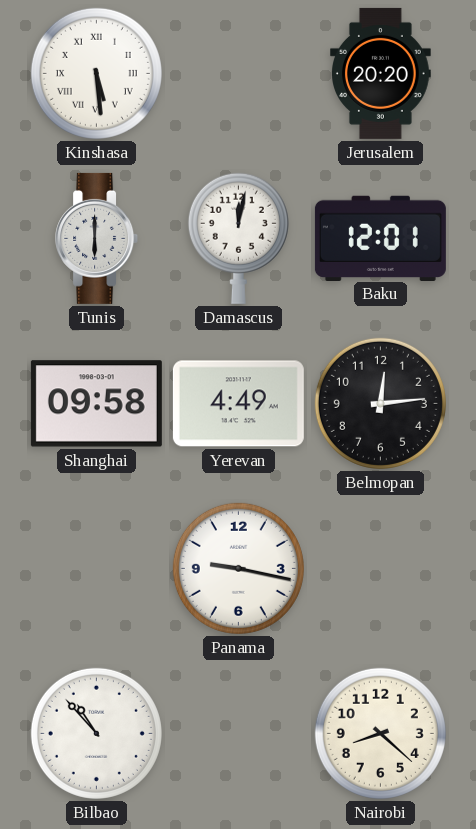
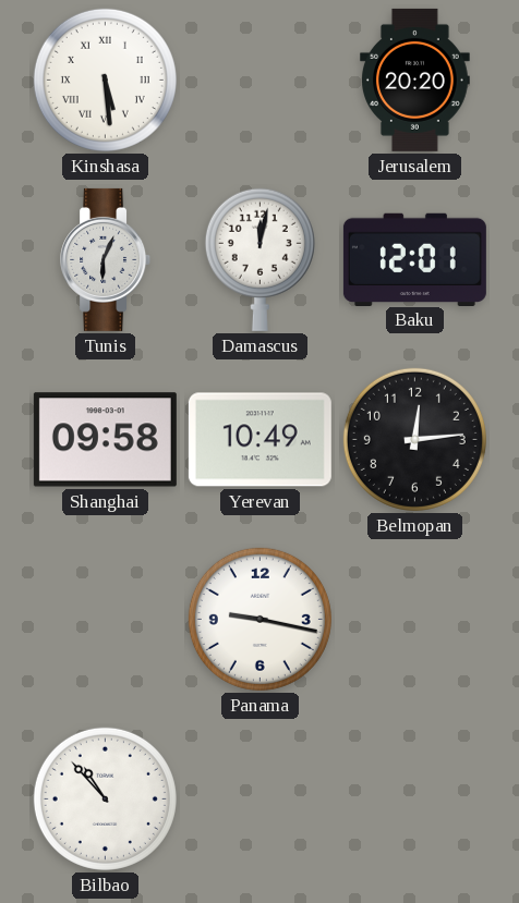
Tunis: 6:00 -> 6:04
Yerevan: 4:49 -> 10:49
Nairobi: 8:22 -> none
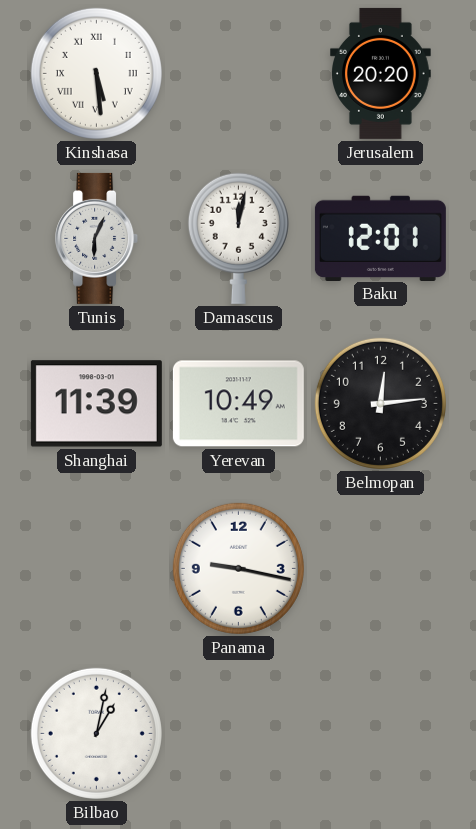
Shanghai: 09:58 -> 11:39
Bilbao: 10:53 -> 1:02
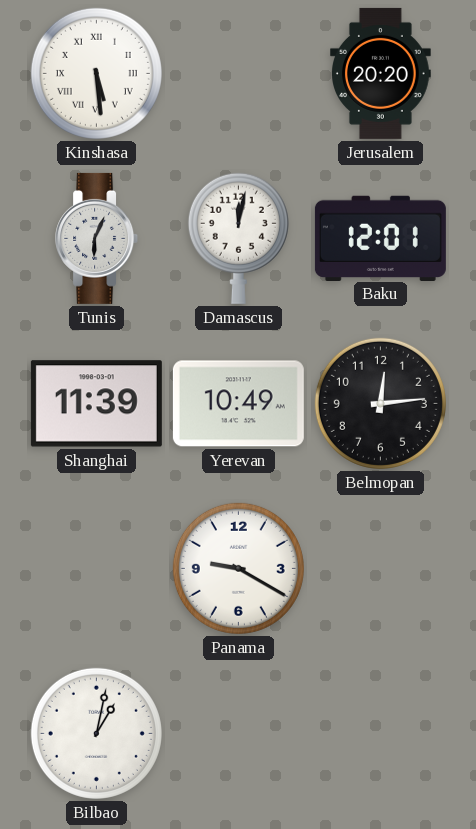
Panama: 9:17 -> 9:20
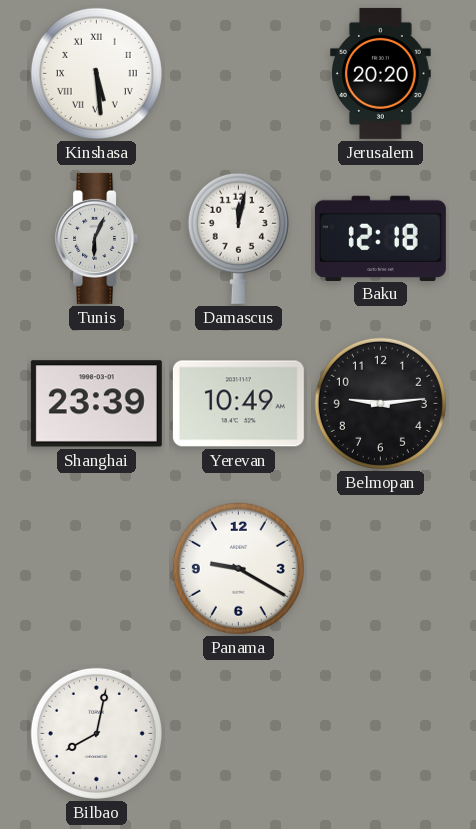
Baku: 12:01 -> 12:18
Shanghai: 11:39 -> 23:39
Belmopan: 12:14 -> 9:14
Bilbao: 1:02 -> 8:02
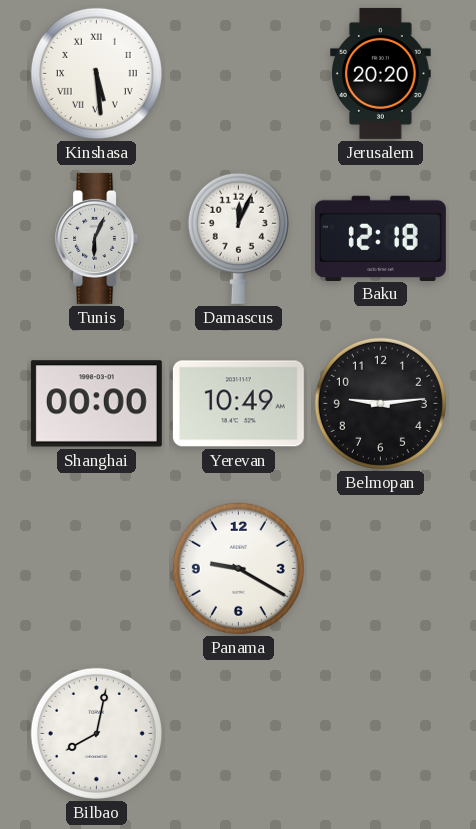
Damascus: 12:02 -> 12:04
Shanghai: 23:39 -> 00:00
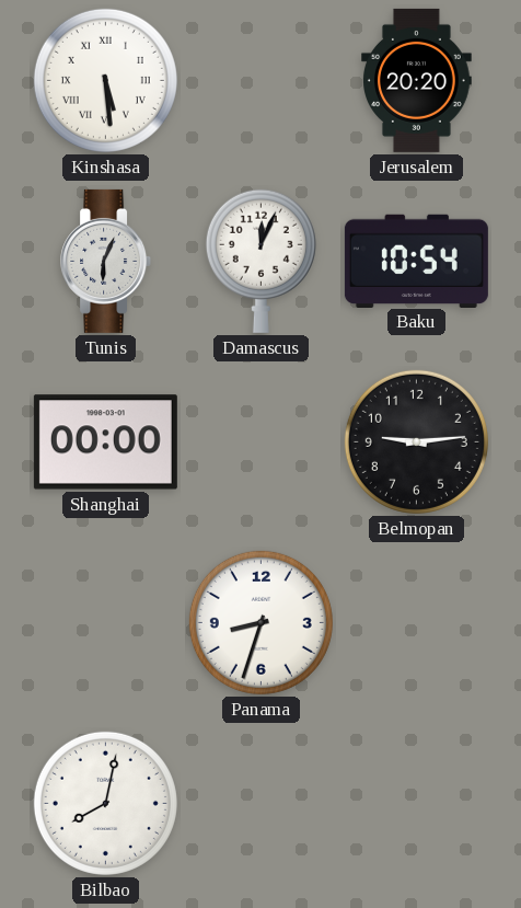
Baku: 12:18 -> 10:54
Yerevan: 10:49 -> none
Panama: 9:20 -> 8:33
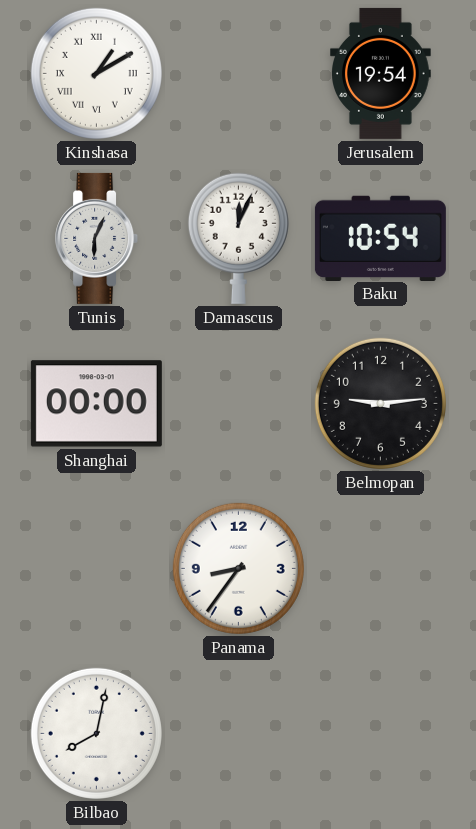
Kinshasa: 5:29 -> 1:10
Jerusalem: 20:20 -> 19:54
Panama: 8:33 -> 8:36
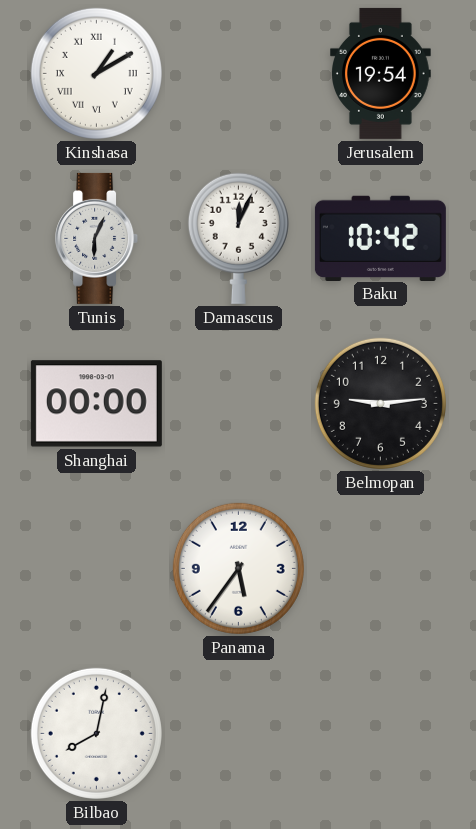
Baku: 10:54 -> 10:42
Panama: 8:36 -> 5:36
